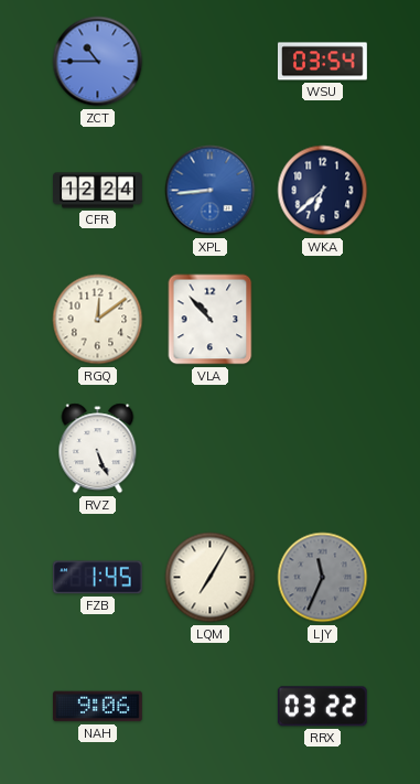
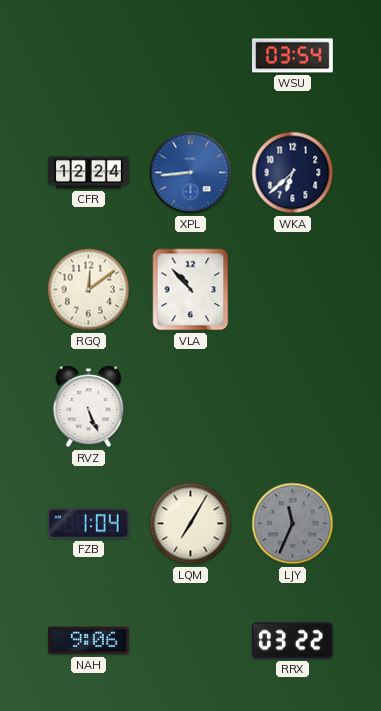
ZCT: 10:45 -> none
FZB: 1:45 -> 1:04
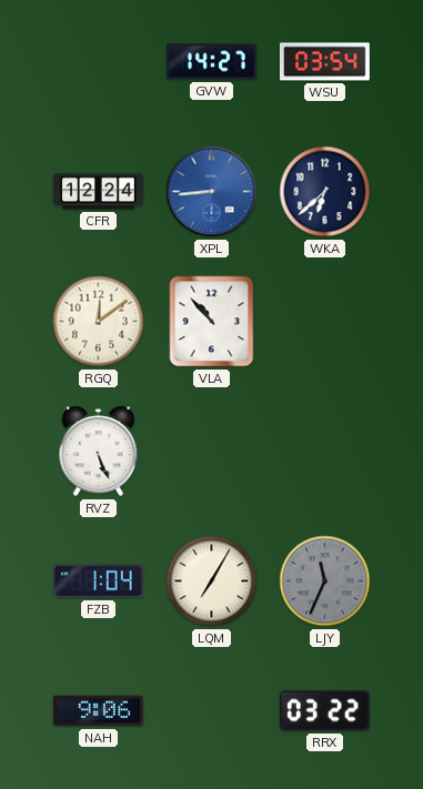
GVW: none -> 14:27
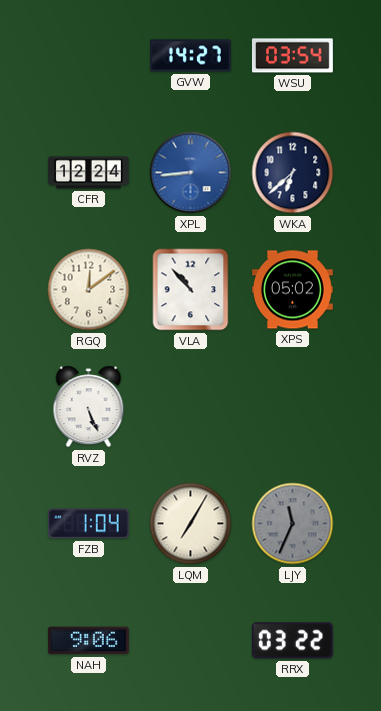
XPS: none -> 05:02
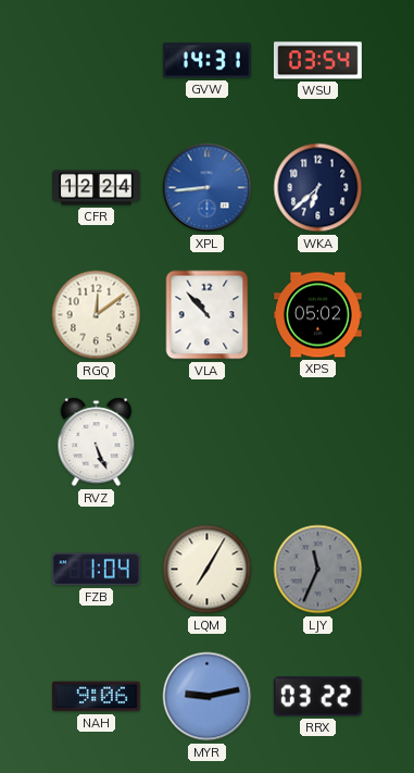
GVW: 14:27 -> 14:31
MYR: none -> 9:13
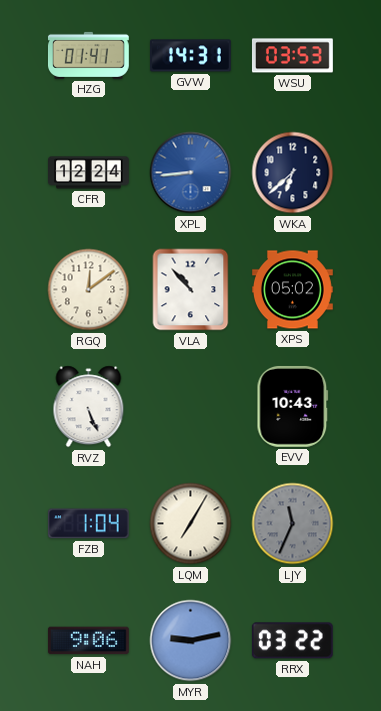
HZG: none -> 01:41
WSU: 03:54 -> 03:53
EVV: none -> 10:43
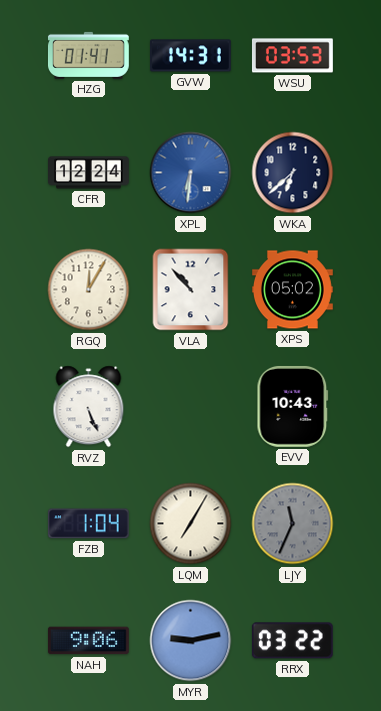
XPL: 8:44 -> 6:31
RGQ: 12:09 -> 12:05
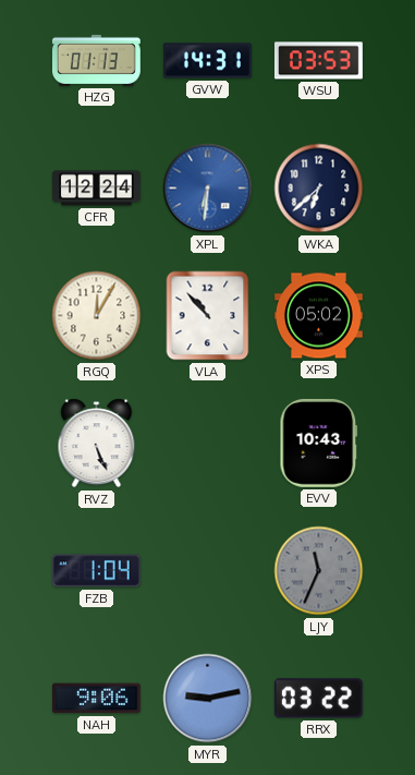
HZG: 01:41 -> 01:13
LQM: 7:05 -> none
